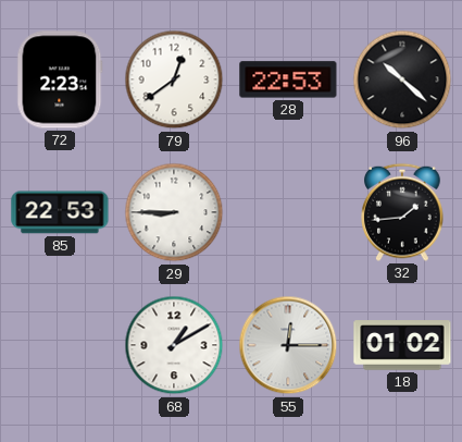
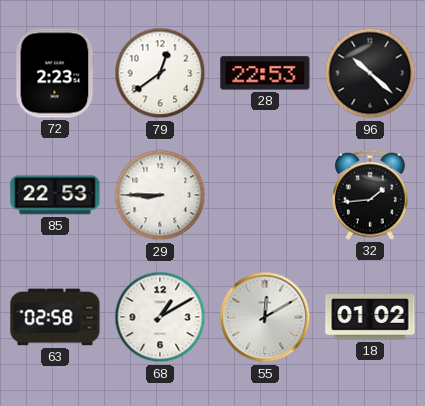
63: none -> 02:58
55: 12:15 -> 12:10
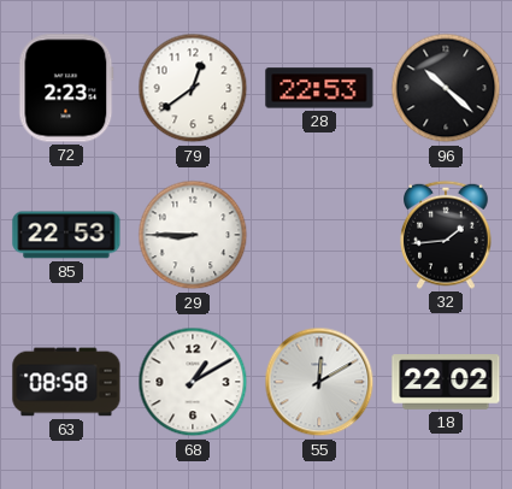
63: 02:58 -> 08:58
18: 01:02 -> 22:02
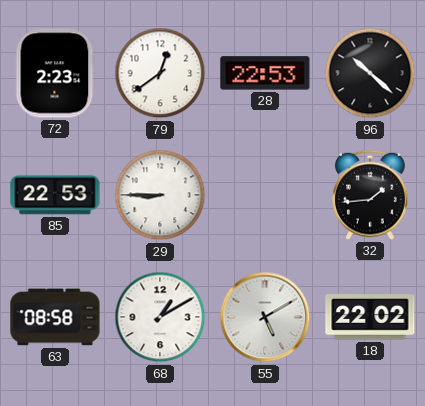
55: 12:10 -> 5:10
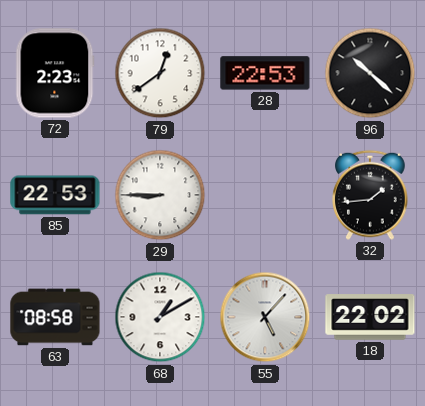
55: 5:10 -> 5:07
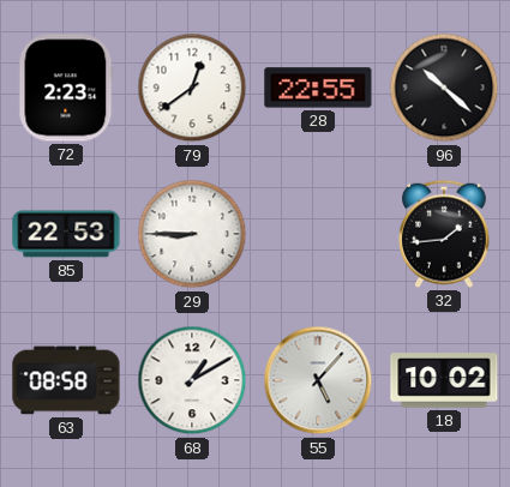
28: 22:53 -> 22:55
18: 22:02 -> 10:02
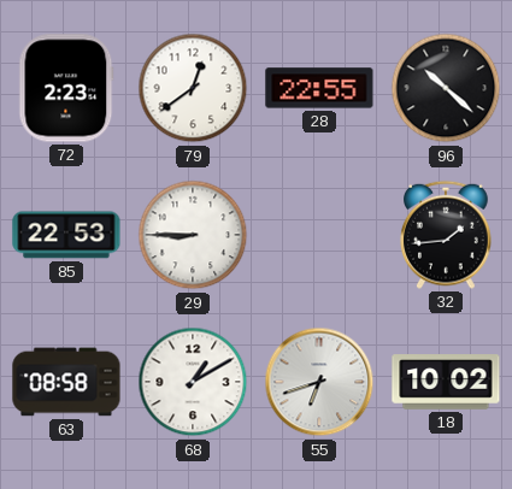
55: 5:07 -> 6:42
